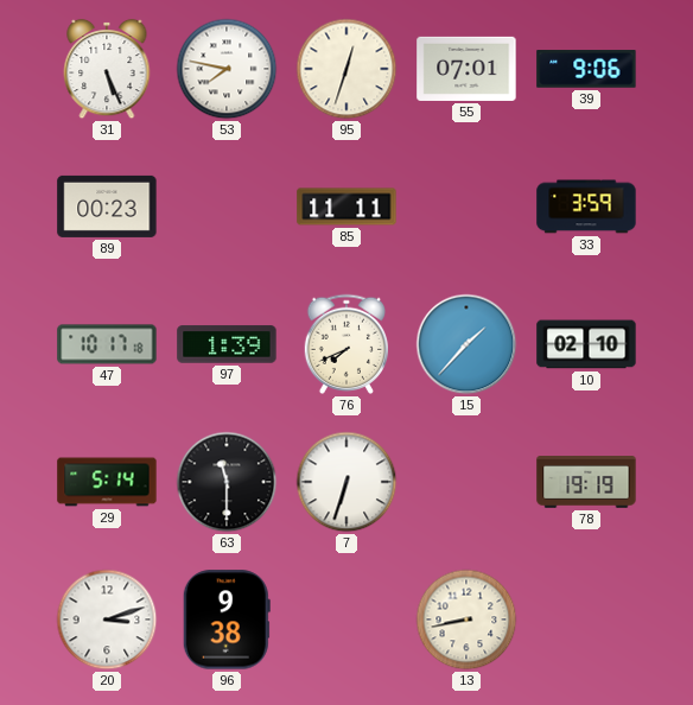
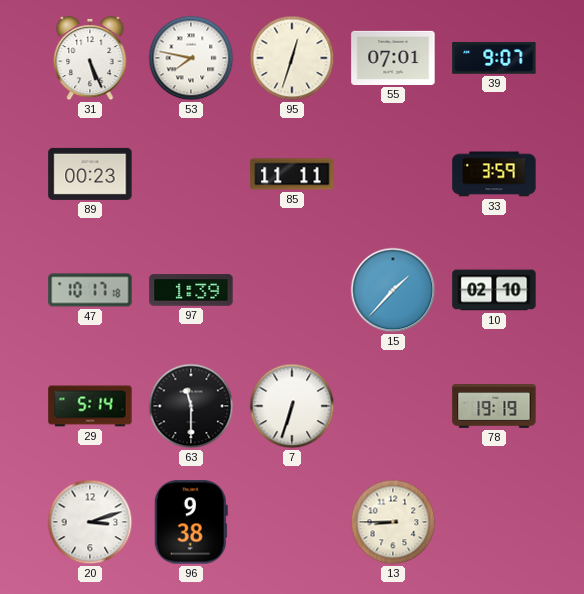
39: 9:06 -> 9:07
76: 7:41 -> none
13: 8:43 -> 8:45
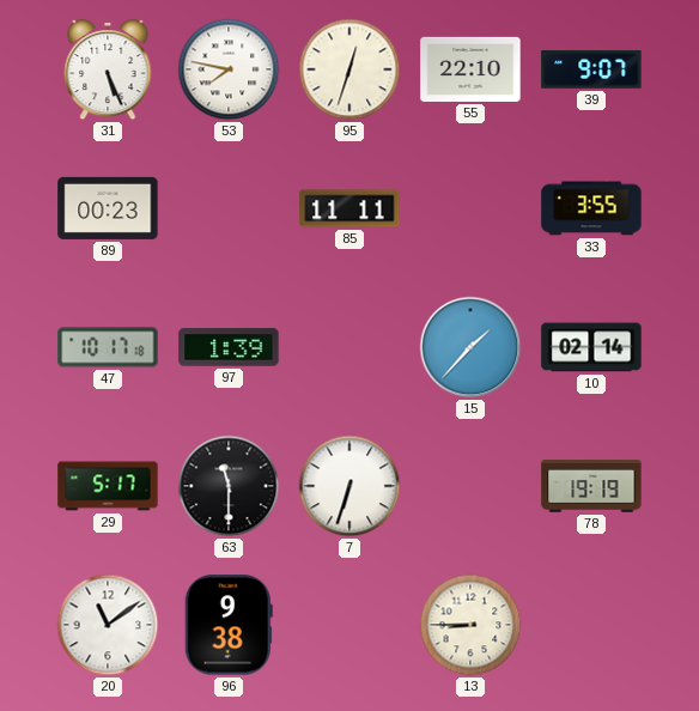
55: 07:01 -> 22:10
33: 3:59 -> 3:55
10: 02:10 -> 02:14
29: 5:14 -> 5:17
20: 3:12 -> 11:09
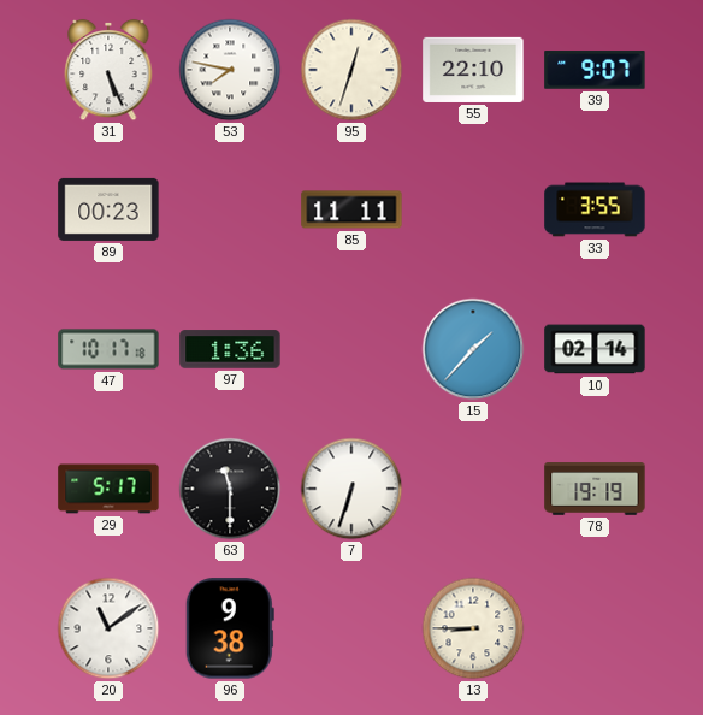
97: 1:39 -> 1:36
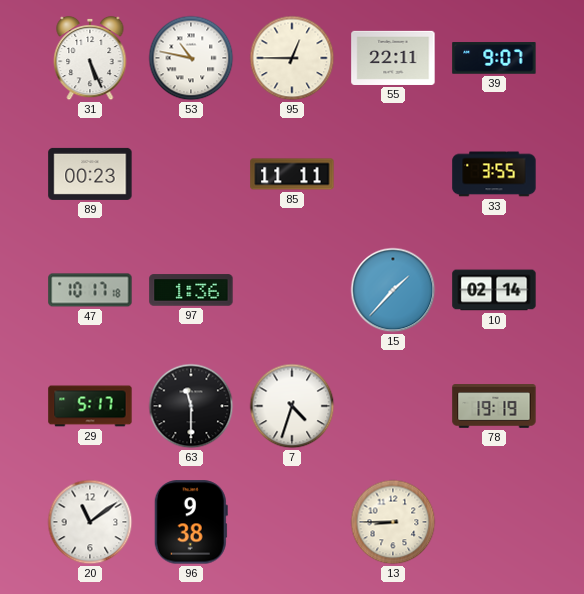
53: 7:47 -> 10:47
95: 12:33 -> 12:45
55: 22:10 -> 22:11
7: 6:33 -> 4:33
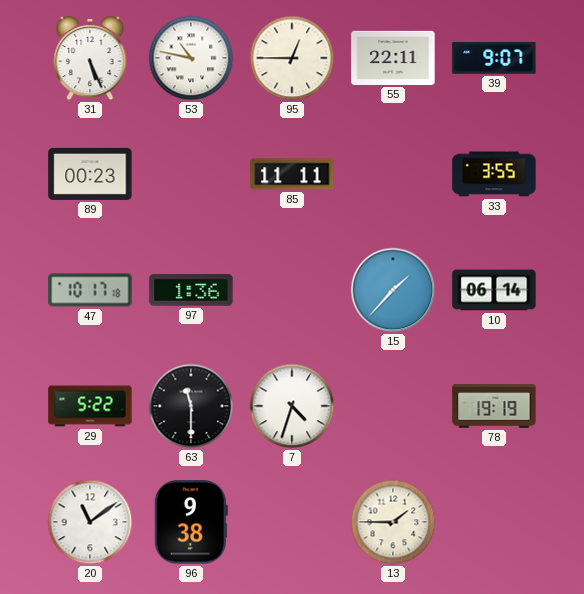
10: 02:14 -> 06:14
29: 5:17 -> 5:22
13: 8:45 -> 1:45
